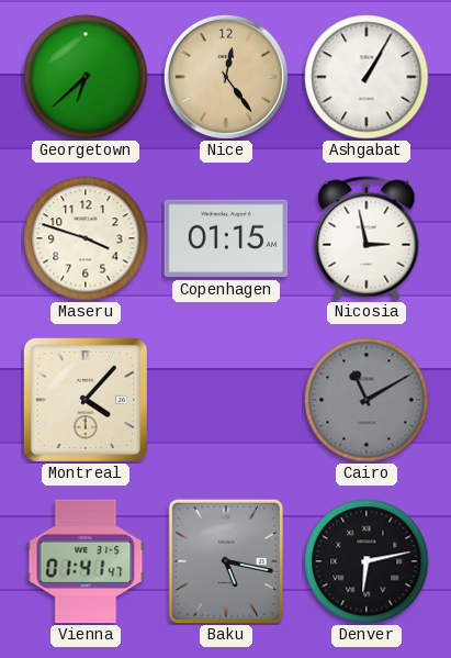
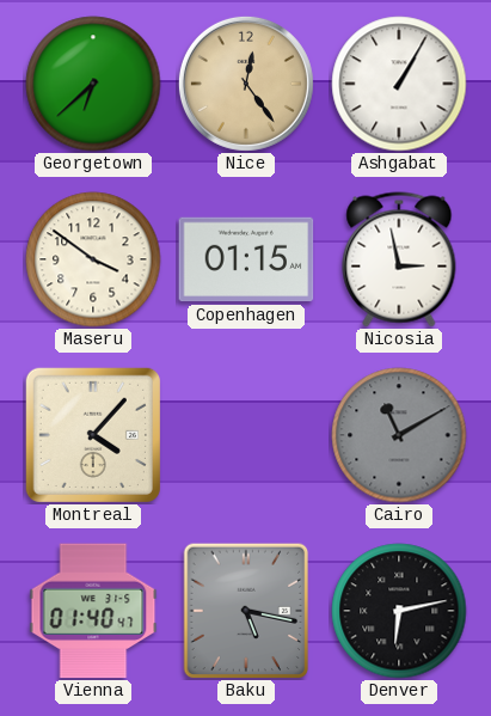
Maseru: 3:48 -> 3:51
Vienna: 01:41 -> 01:40
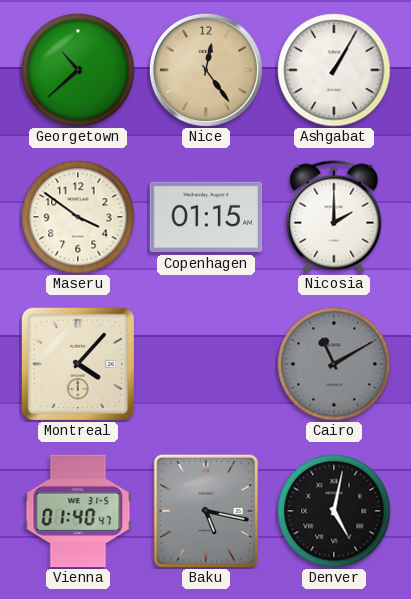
Georgetown: 6:38 -> 10:38
Nicosia: 2:58 -> 2:00
Denver: 6:13 -> 5:02
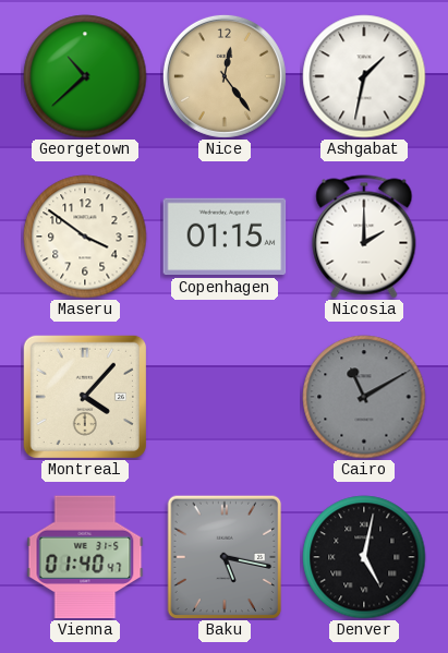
Ashgabat: 1:05 -> 1:32
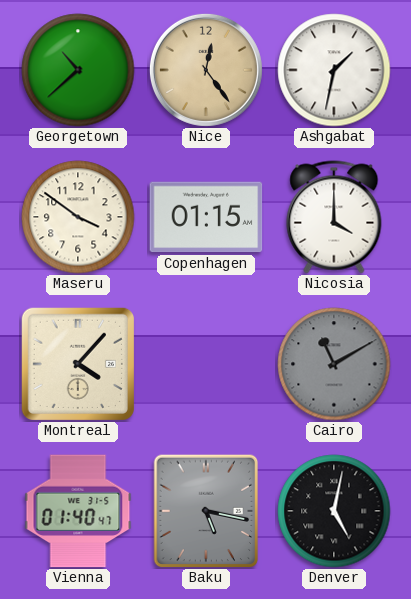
Nicosia: 2:00 -> 4:00
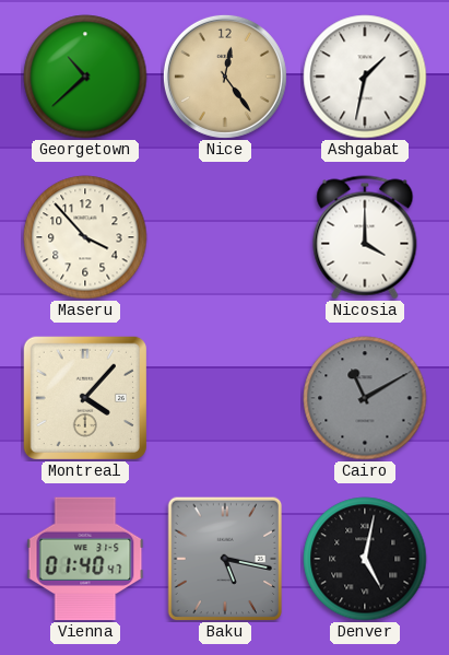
Maseru: 3:51 -> 3:53
Copenhagen: 01:15 -> none
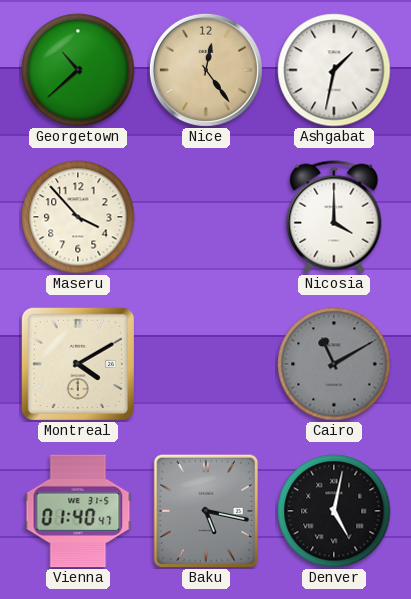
Montreal: 4:07 -> 4:10
